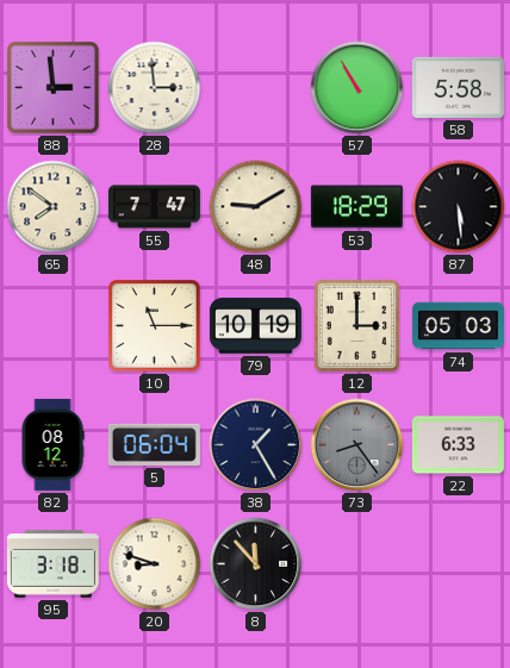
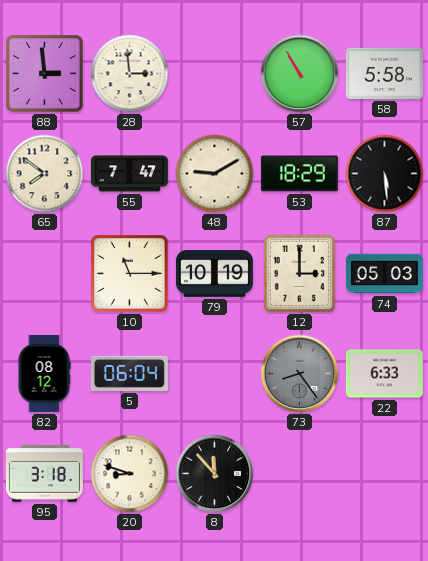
38: 1:25 -> none
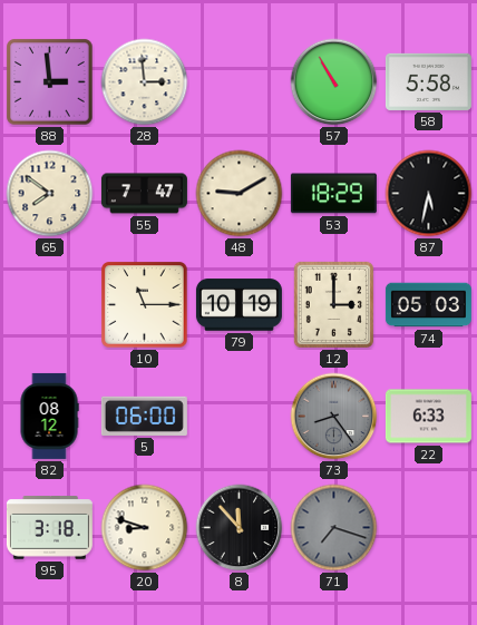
87: 5:29 -> 5:32
5: 06:04 -> 06:00
71: none -> 7:18
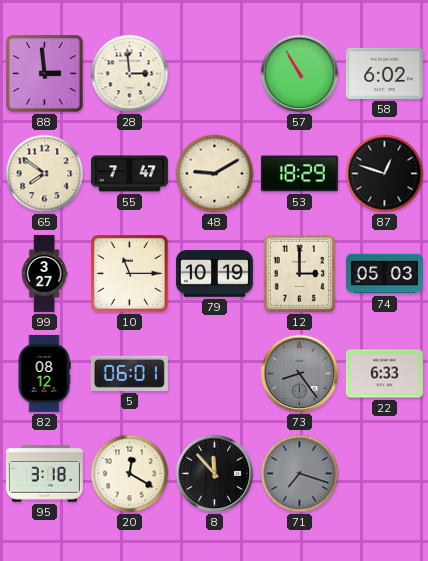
58: 5:58 -> 6:02
87: 5:32 -> 12:48
99: none -> 3:27
5: 06:00 -> 06:01
20: 8:48 -> 12:20
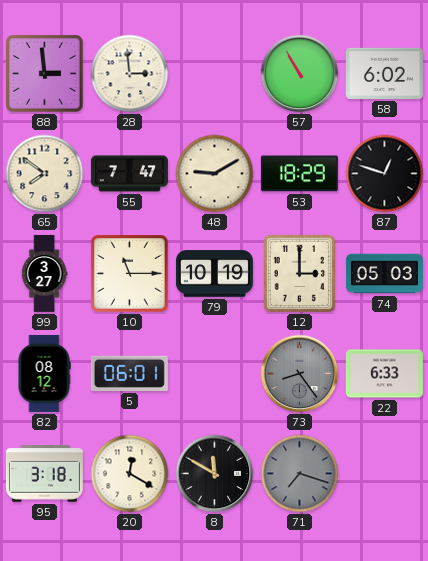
8: 11:53 -> 11:50
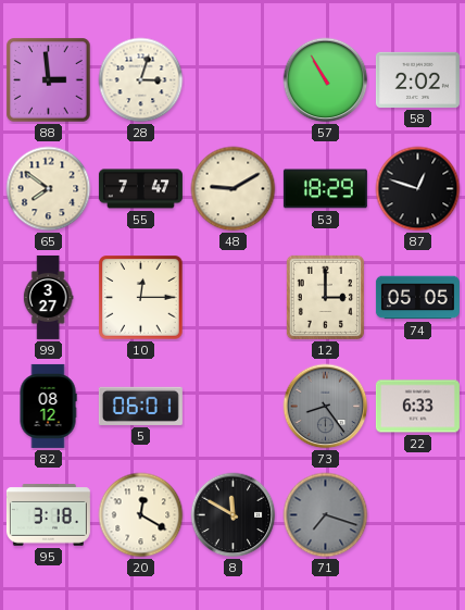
28: 2:59 -> 3:03
58: 6:02 -> 2:02
10: 11:15 -> 12:15
79: 10:19 -> none
74: 05:03 -> 05:05
